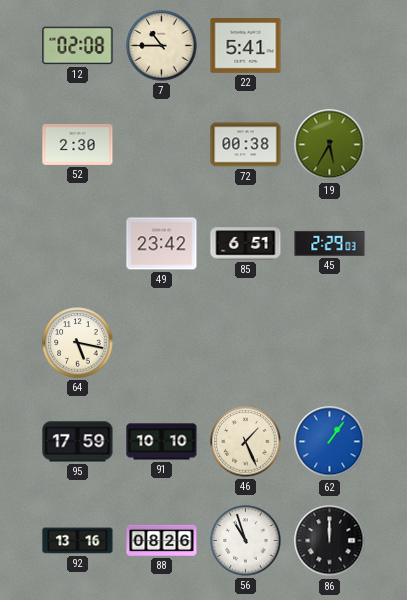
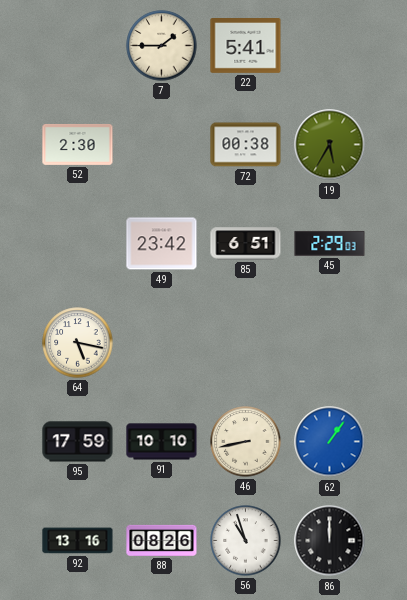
12: 02:08 -> none
7: 10:45 -> 1:45
46: 1:26 -> 8:43
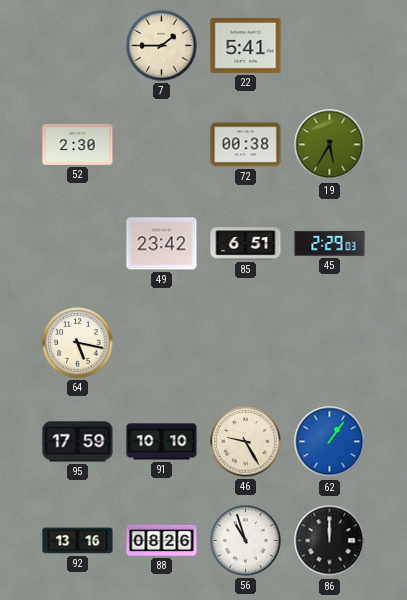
46: 8:43 -> 9:25
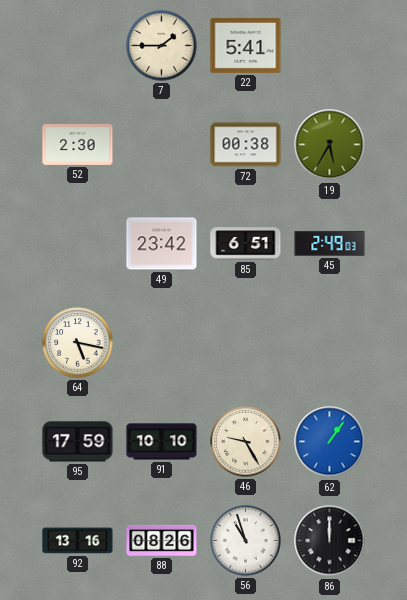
45: 2:29 -> 2:49
